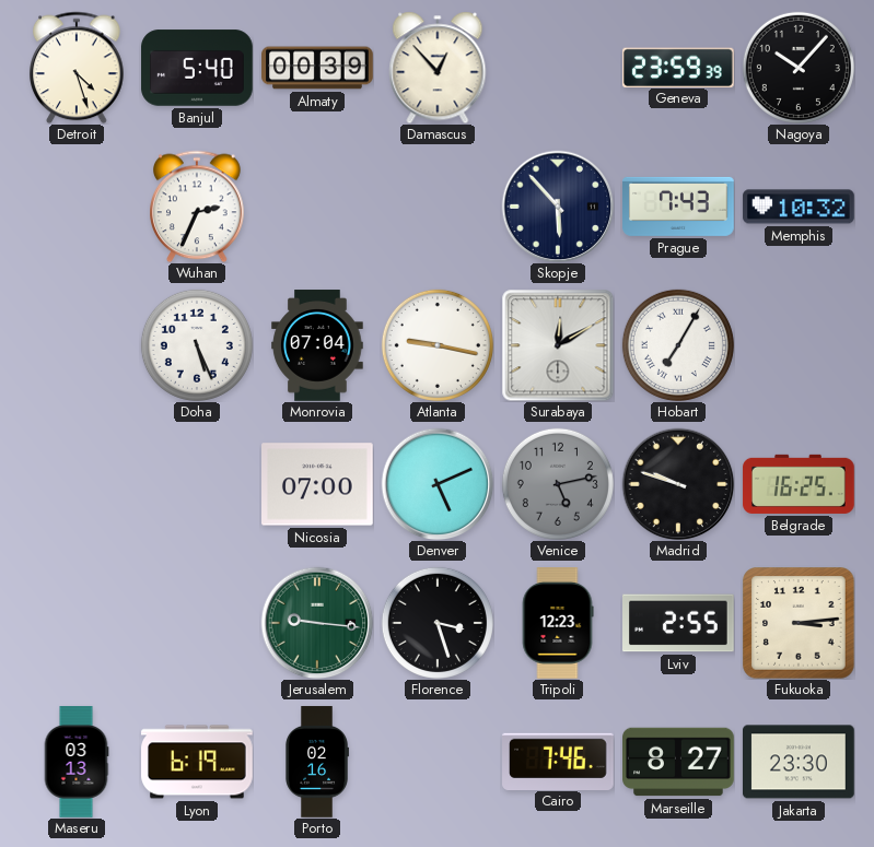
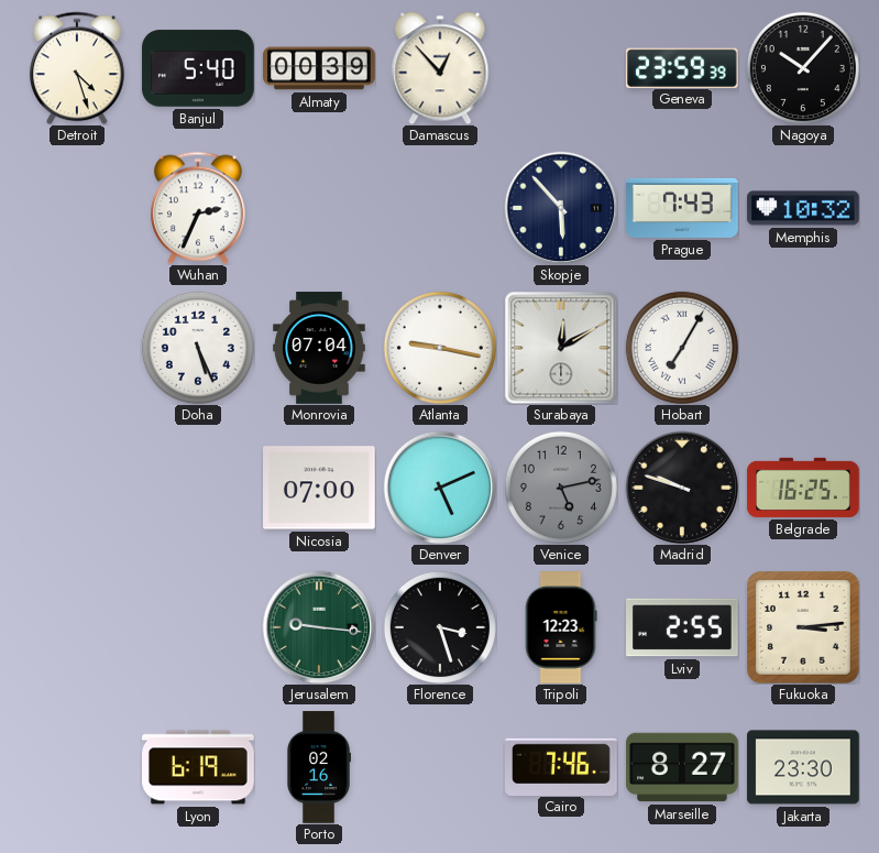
Maseru: 03:13 -> none
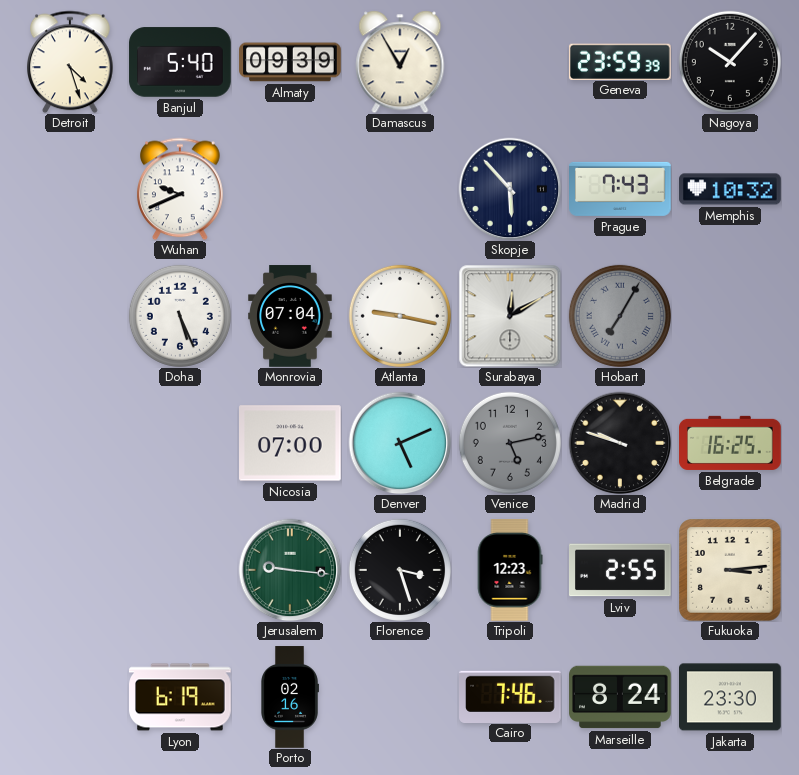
Almaty: 00:39 -> 09:39
Damascus: 12:53 -> 12:55
Wuhan: 2:34 -> 9:41
Hobart dial: white -> grey
Marseille: 8:27 -> 8:24
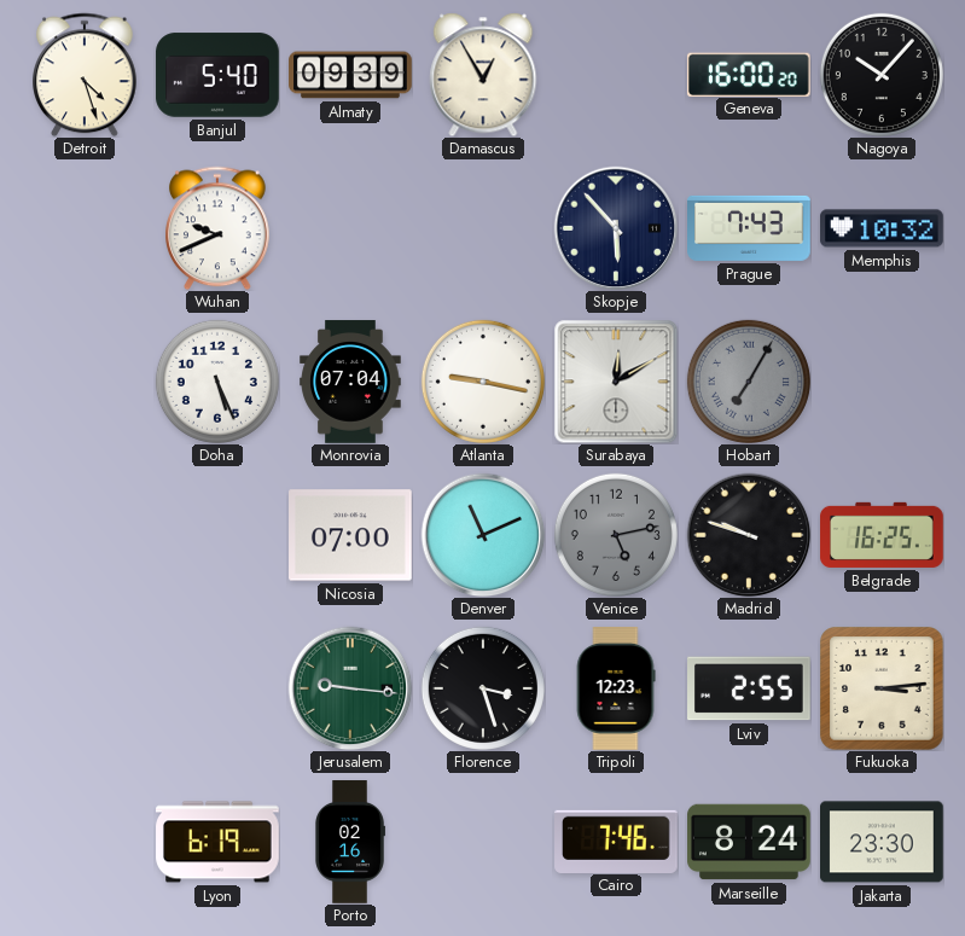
Geneva: 23:59 -> 16:00
Denver: 5:11 -> 11:11
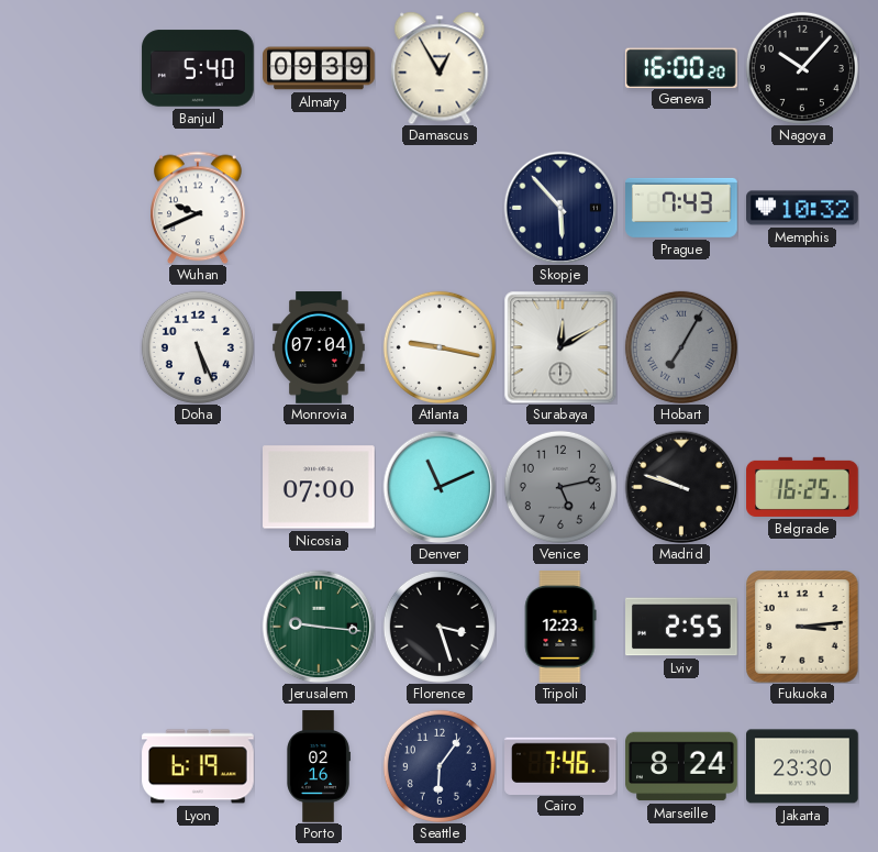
Detroit: 4:27 -> none
Seattle: none -> 6:06
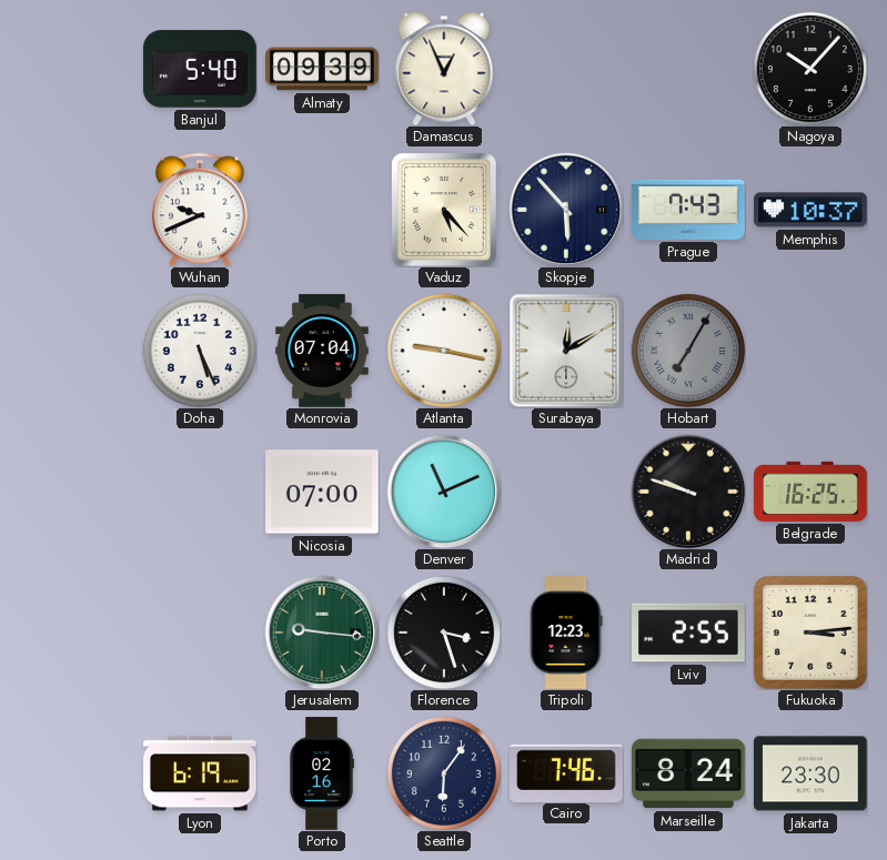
Damascus: 12:55 -> 12:56
Geneva: 16:00 -> none
Vaduz: none -> 5:23
Memphis: 10:32 -> 10:37
Venice: 5:13 -> none
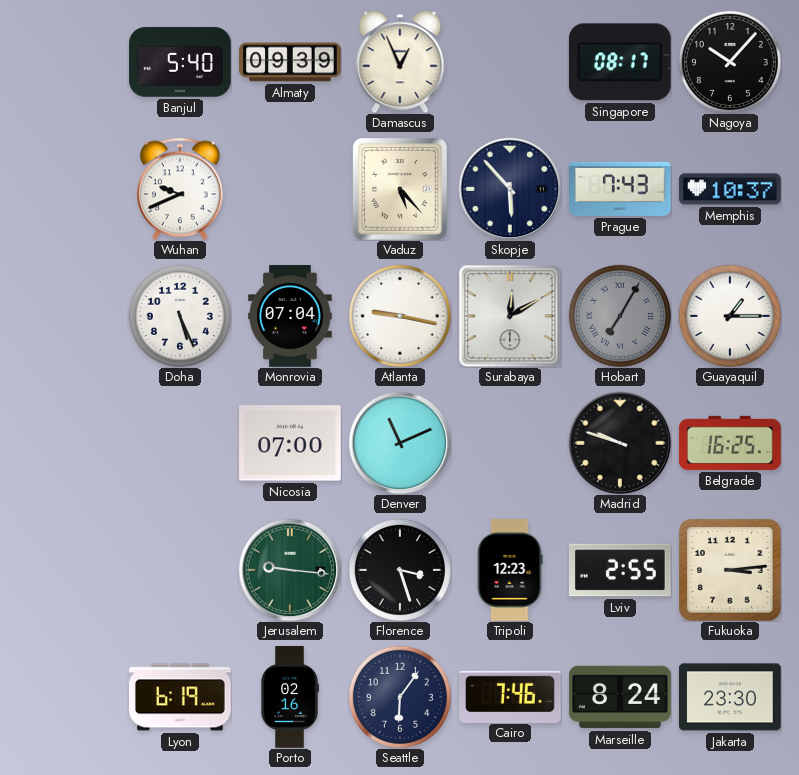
Singapore: none -> 08:17
Guayaquil: none -> 1:15
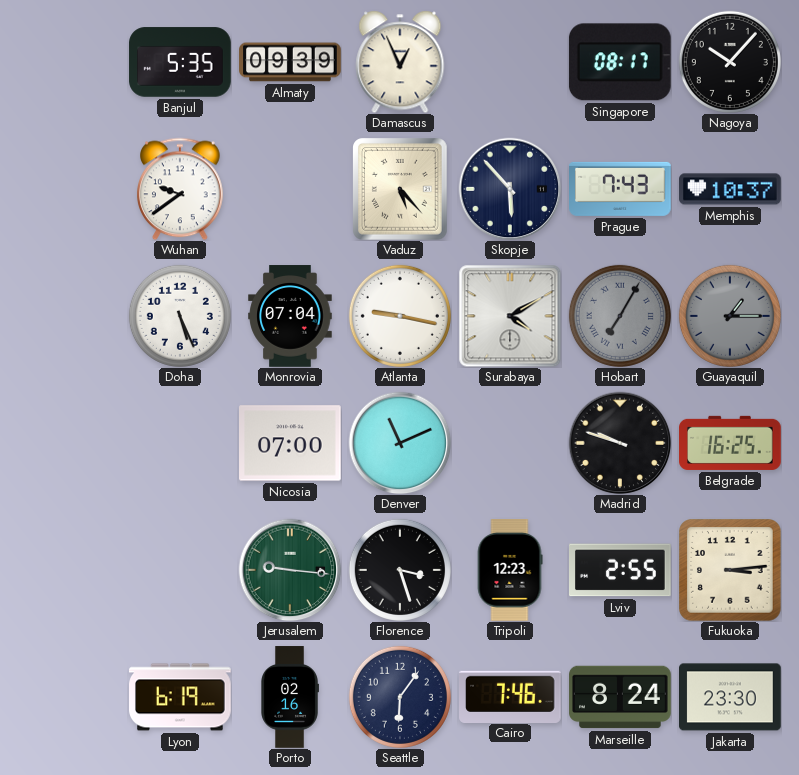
Banjul: 5:40 -> 5:35
Wuhan: 9:41 -> 9:39
Surabaya: 12:10 -> 4:10
Guayaquil dial: white -> grey
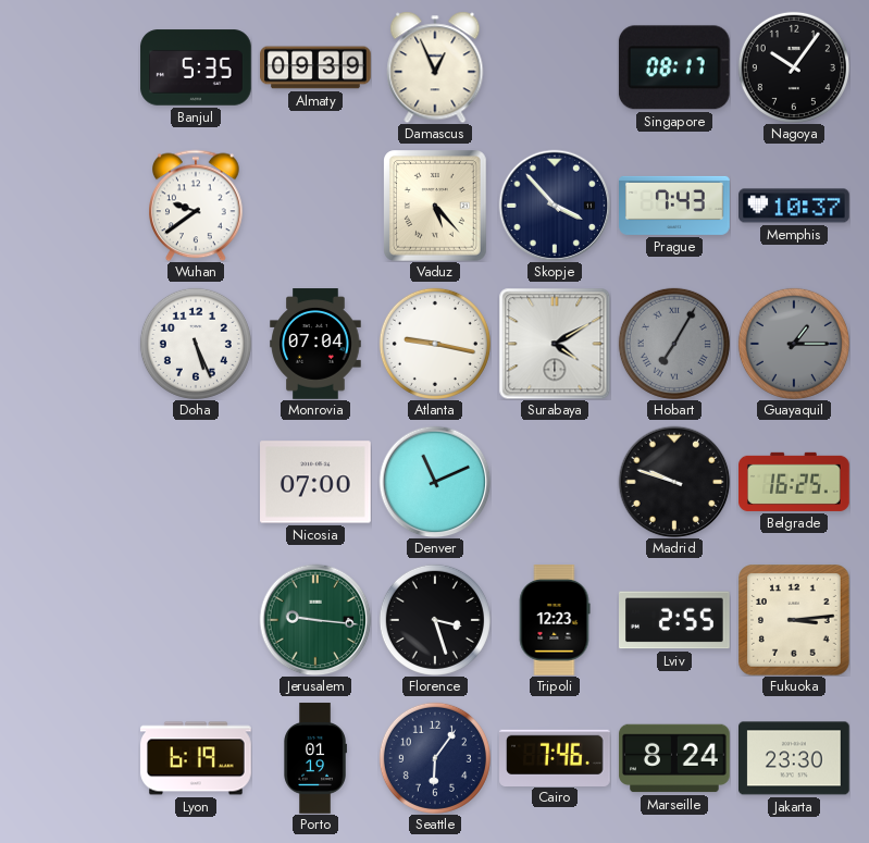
Nagoya: 10:07 -> 10:06
Skopje: 5:53 -> 3:53
Porto: 02:16 -> 01:19
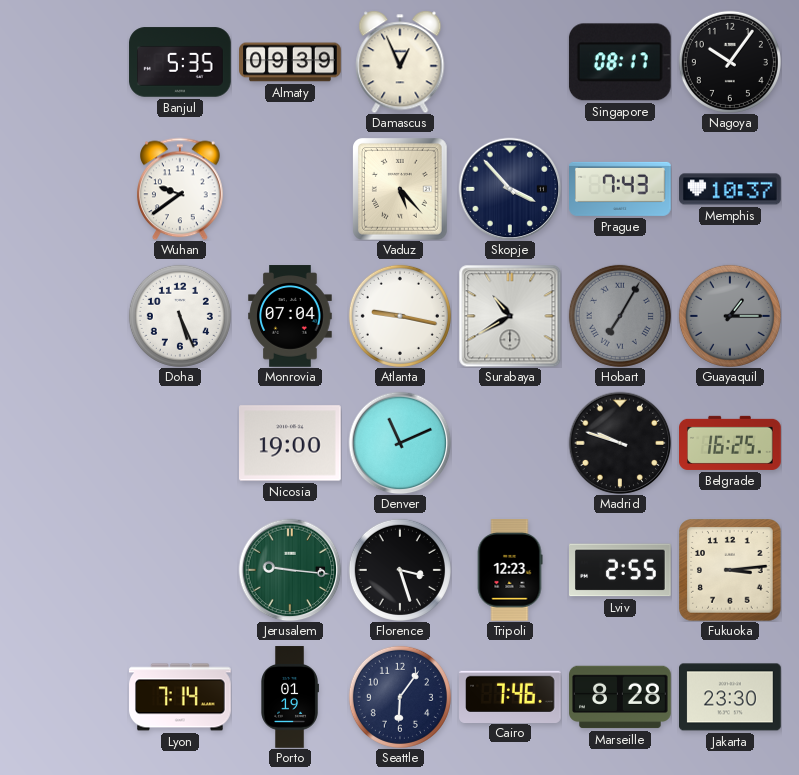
Surabaya: 4:10 -> 10:40
Nicosia: 07:00 -> 19:00
Lyon: 6:19 -> 7:14
Marseille: 8:24 -> 8:28
